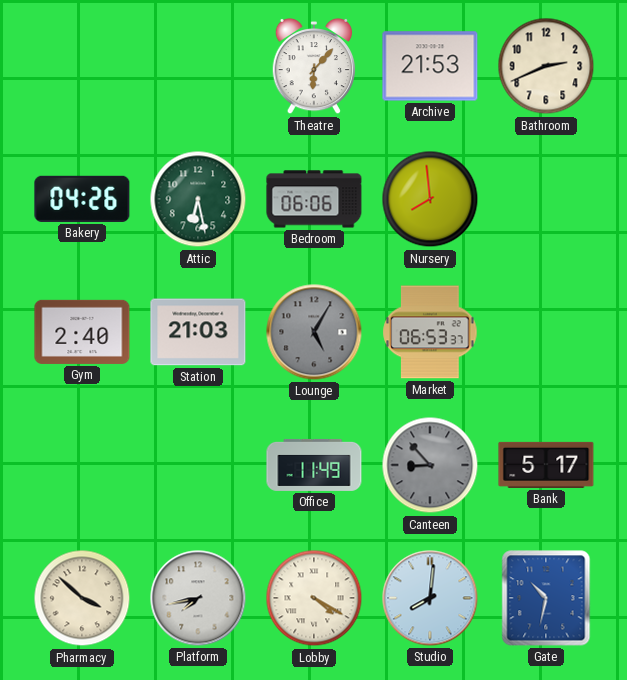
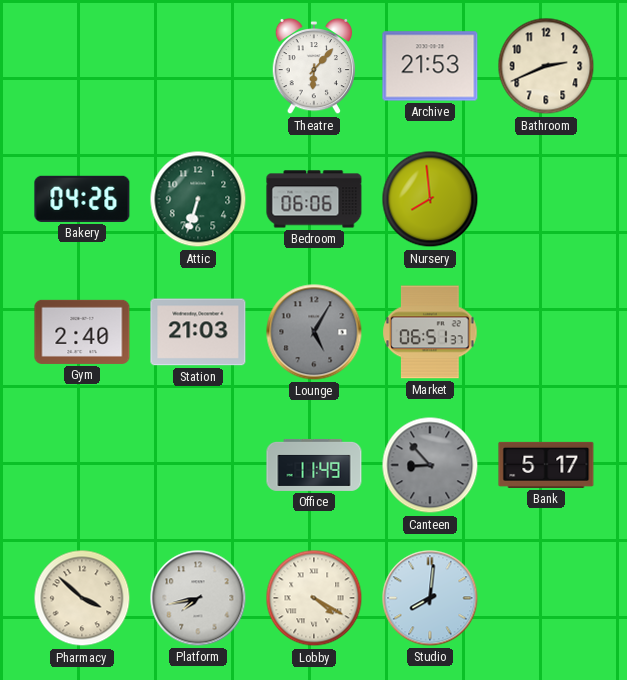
Attic: 6:28 -> 6:33
Market: 06:53 -> 06:51
Gate: 10:32 -> none
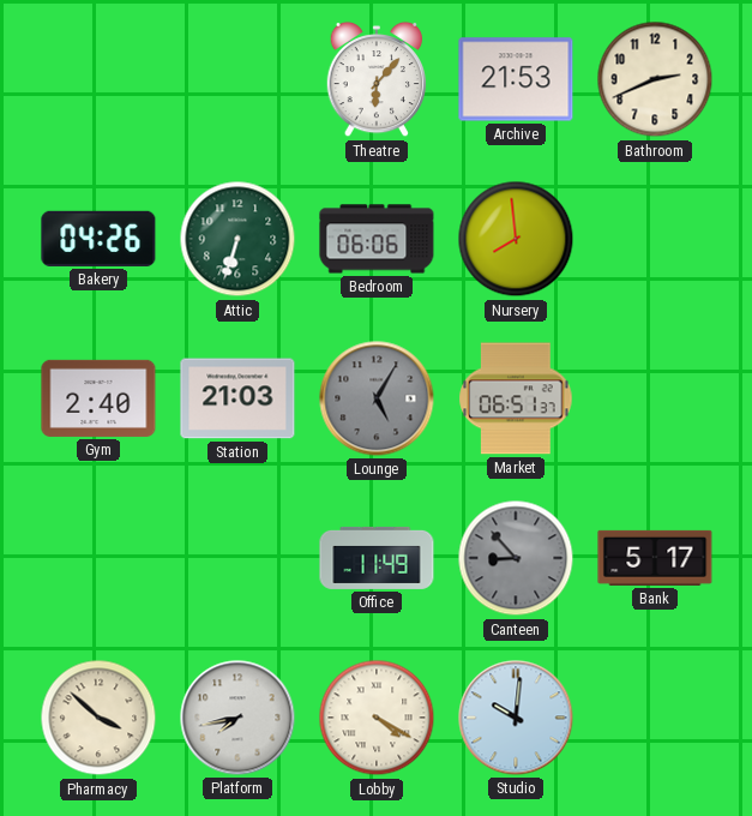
Studio: 8:01 -> 10:01
